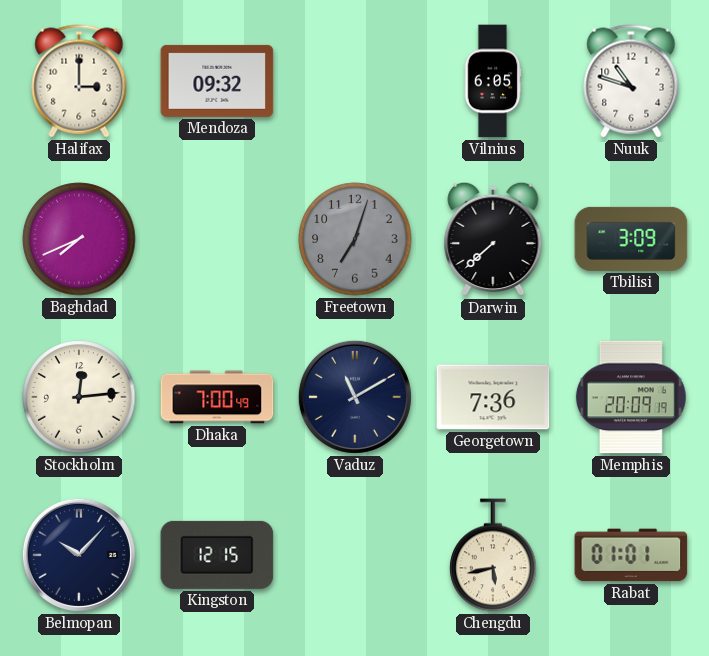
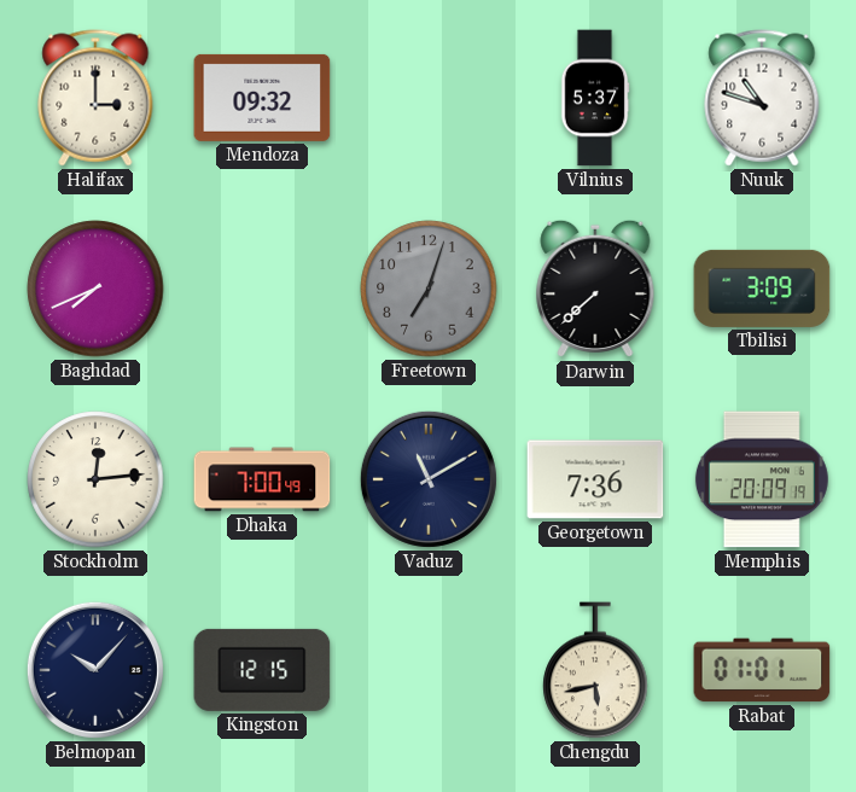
Vilnius: 6:05 -> 5:37
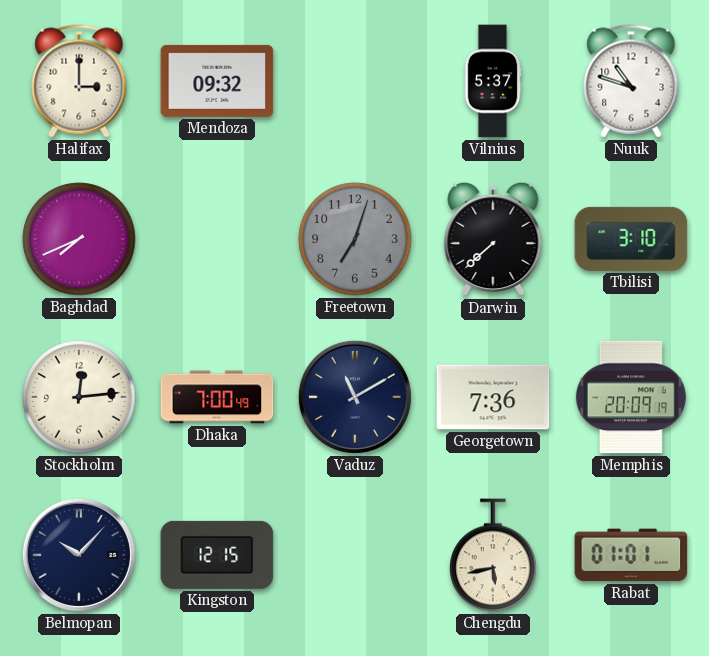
Tbilisi: 3:09 -> 3:10
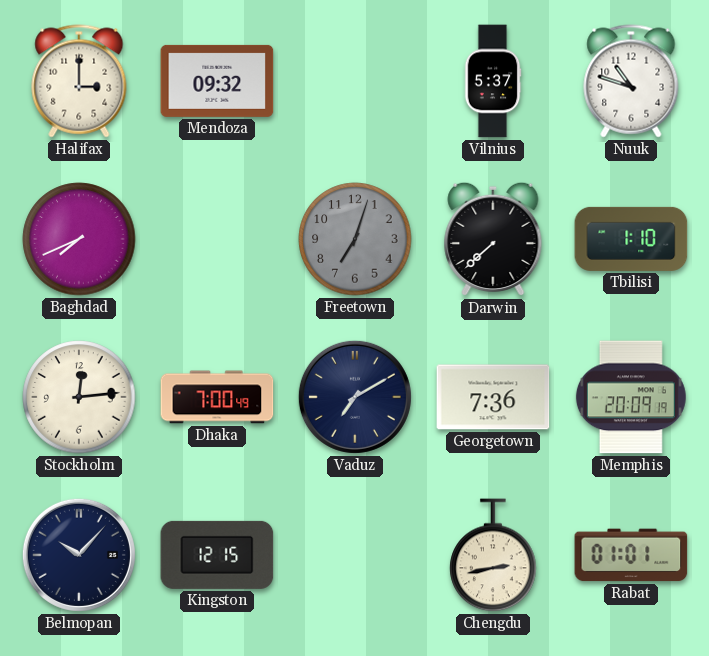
Tbilisi: 3:10 -> 1:10
Vaduz: 11:10 -> 7:10
Chengdu: 5:43 -> 2:43
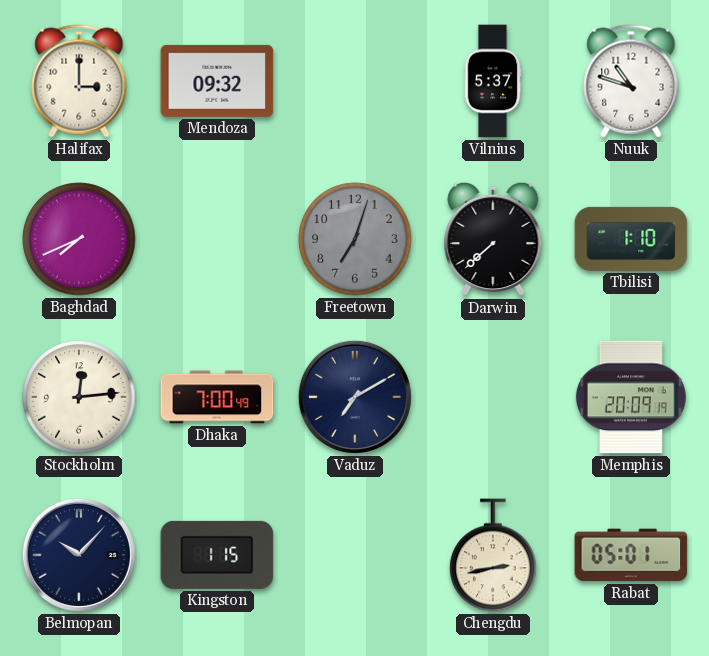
Georgetown: 7:36 -> none
Kingston: 12:15 -> 1:15
Rabat: 01:01 -> 05:01
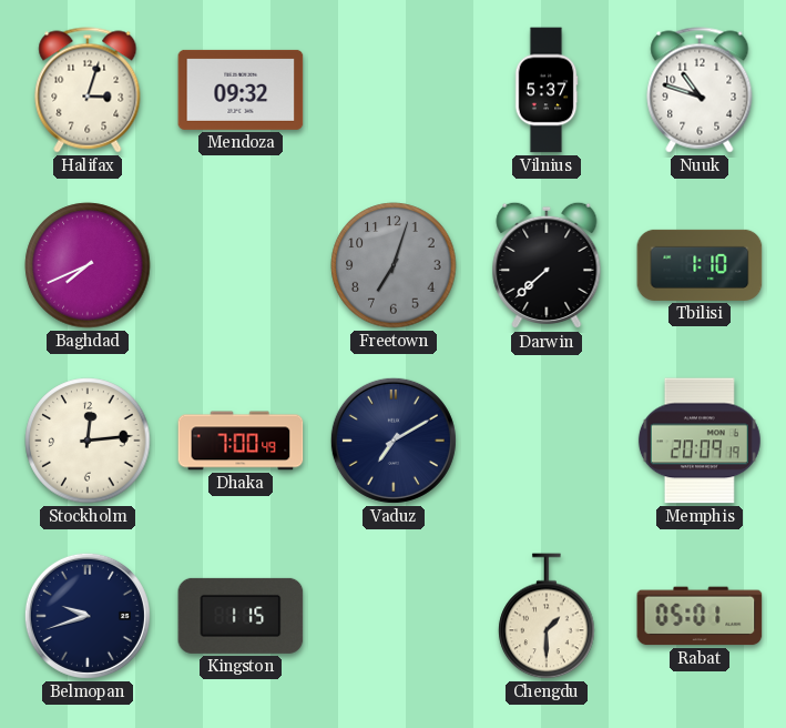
Halifax: 3:00 -> 3:03
Belmopan: 10:07 -> 9:42
Chengdu: 2:43 -> 1:30
